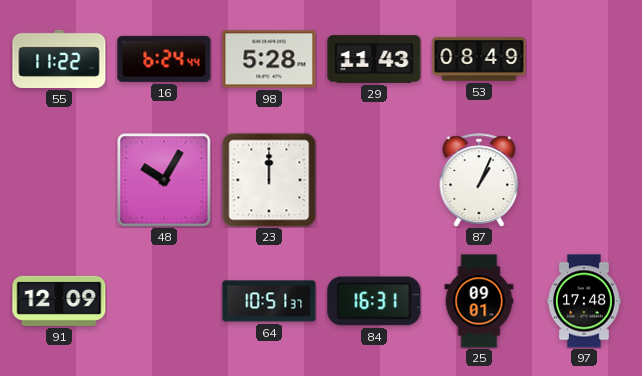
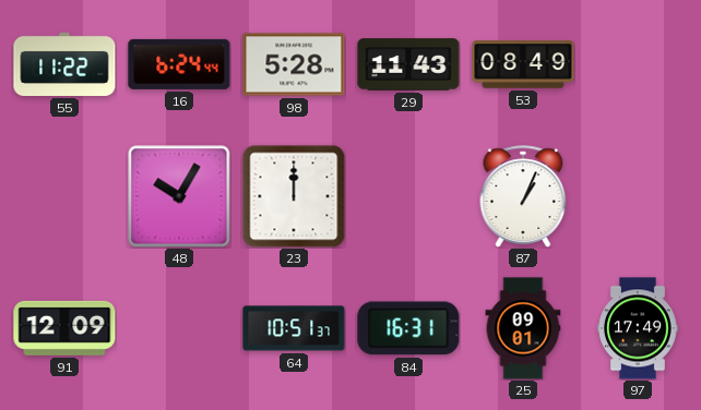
97: 17:48 -> 17:49
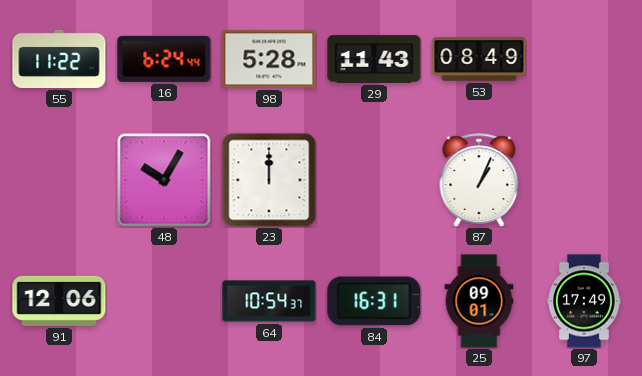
91: 12:09 -> 12:06
64: 10:51 -> 10:54
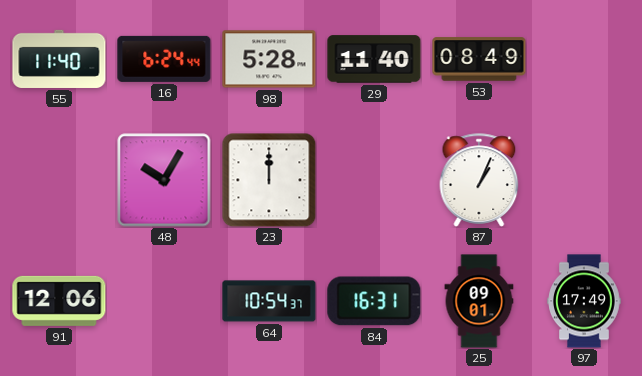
55: 11:22 -> 11:40
29: 11:43 -> 11:40
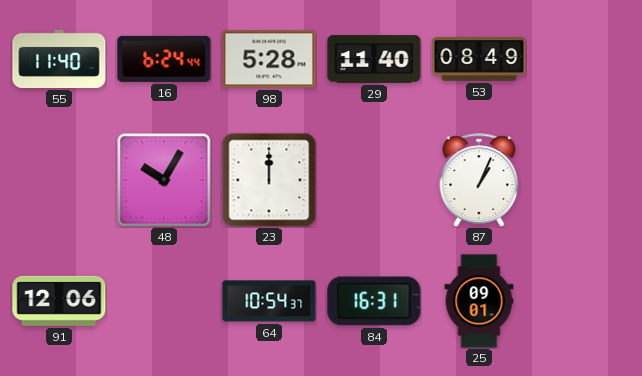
97: 17:49 -> none
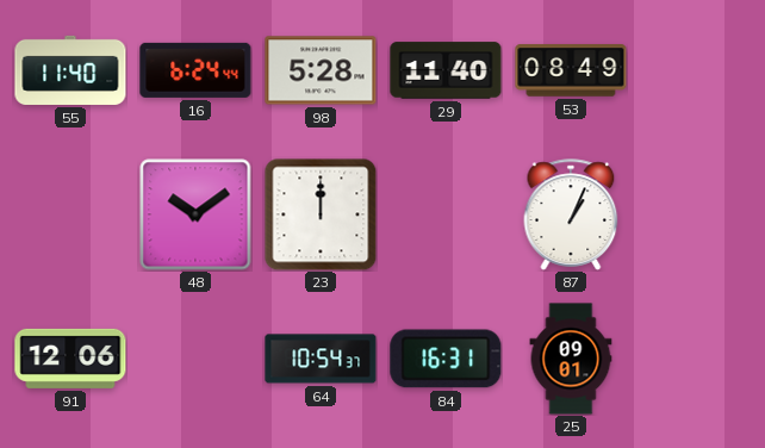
48: 10:05 -> 10:09
